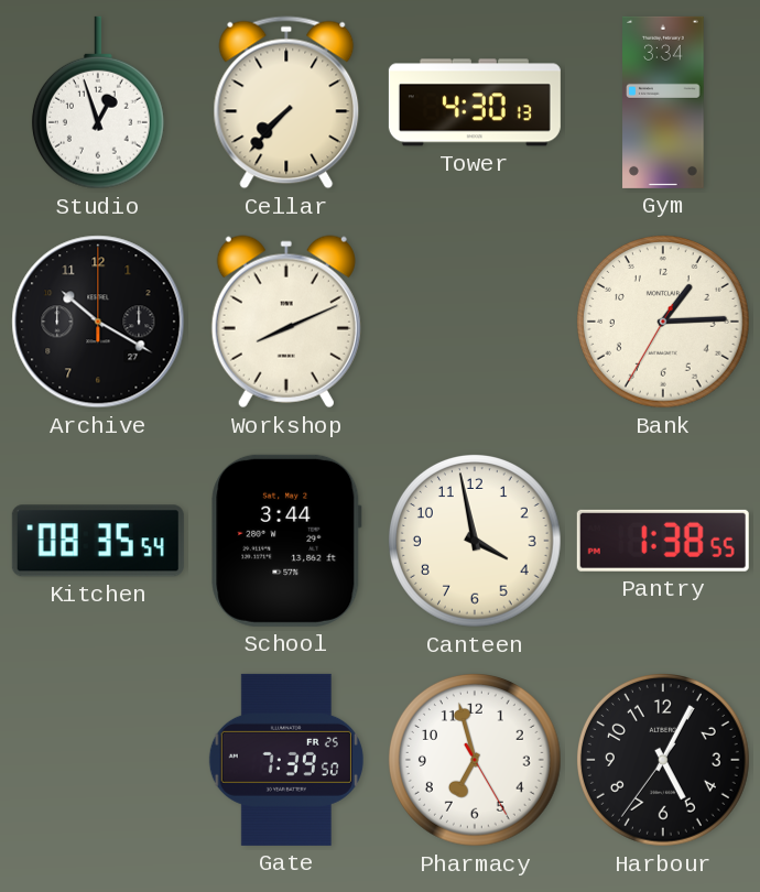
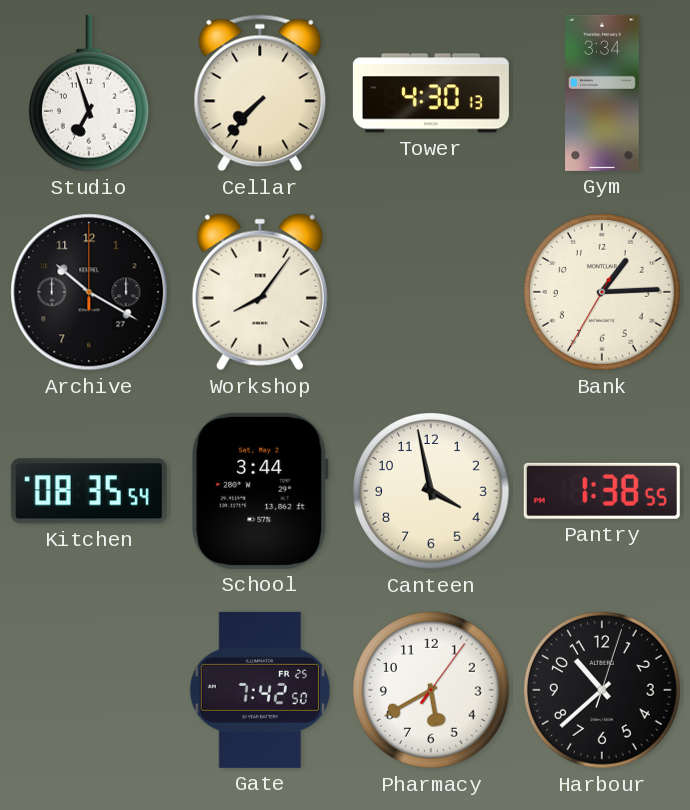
Studio: 12:57 -> 6:57
Workshop: 8:11 -> 8:06
Gate: 7:39 -> 7:42
Pharmacy: 6:57 -> 5:40
Harbour: 5:04 -> 10:38
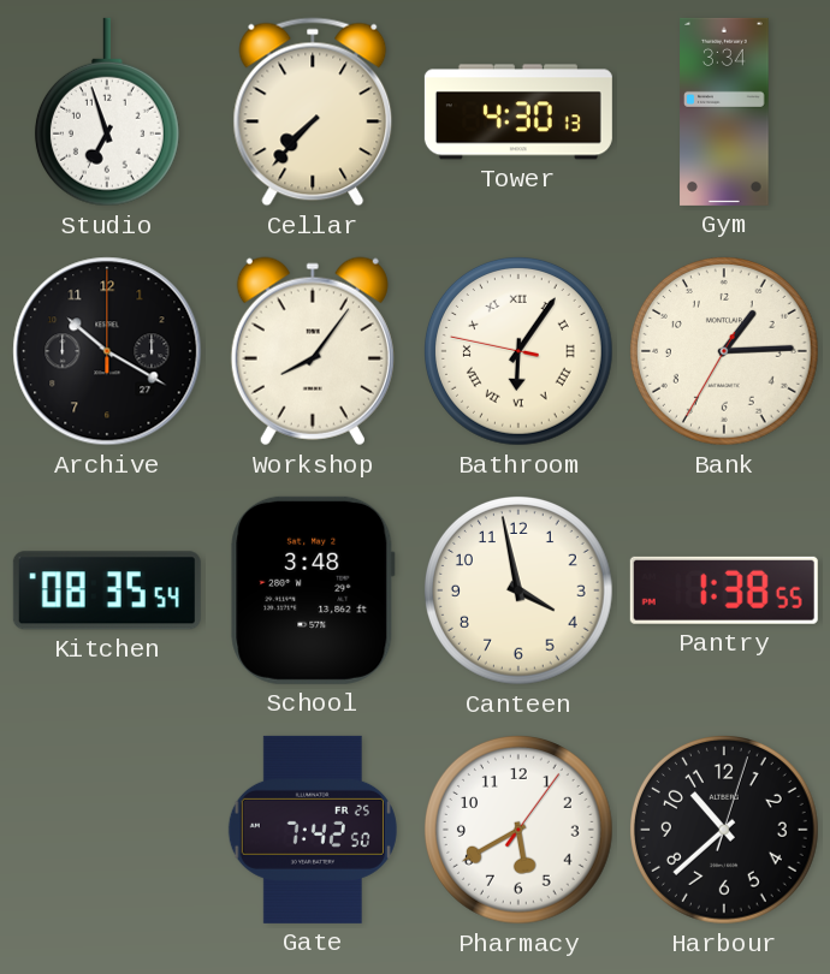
Bathroom: none -> 6:05
School: 3:44 -> 3:48
